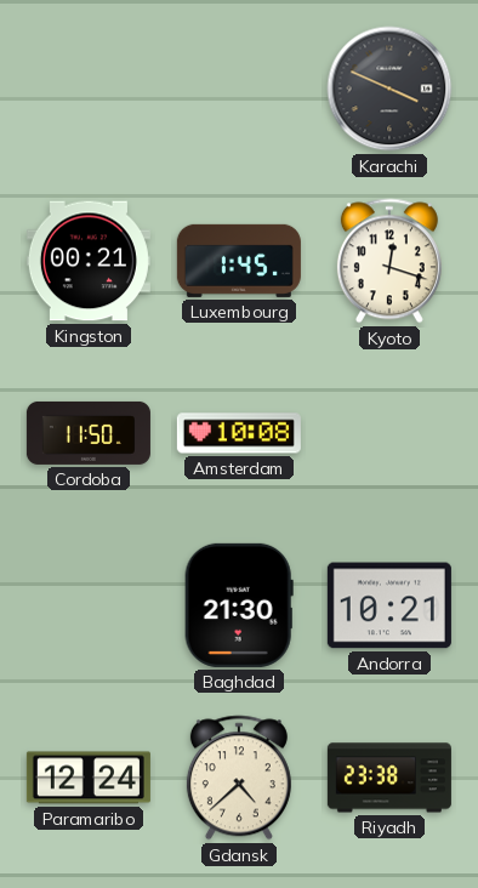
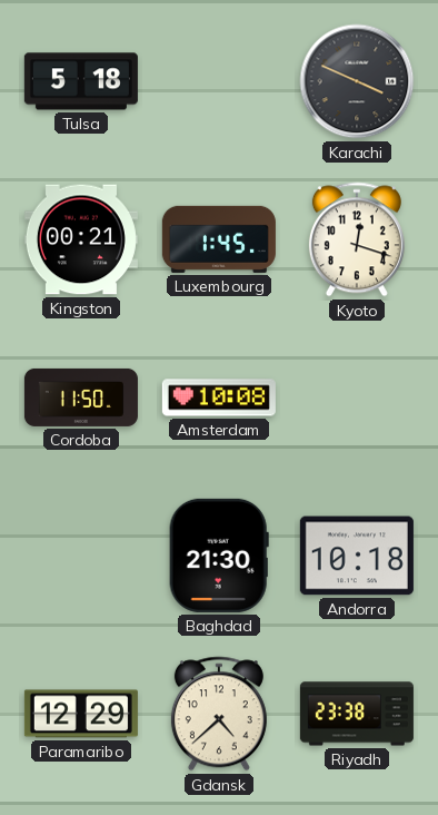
Tulsa: none -> 5:18
Andorra: 10:21 -> 10:18
Paramaribo: 12:24 -> 12:29
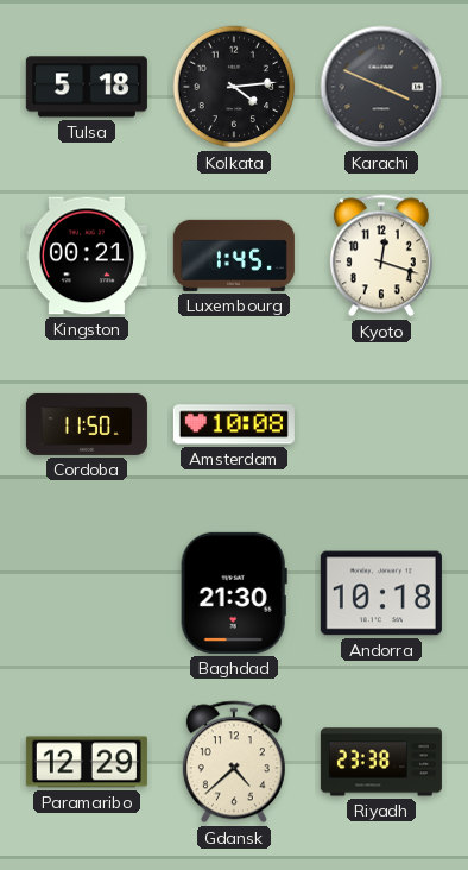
Kolkata: none -> 4:14
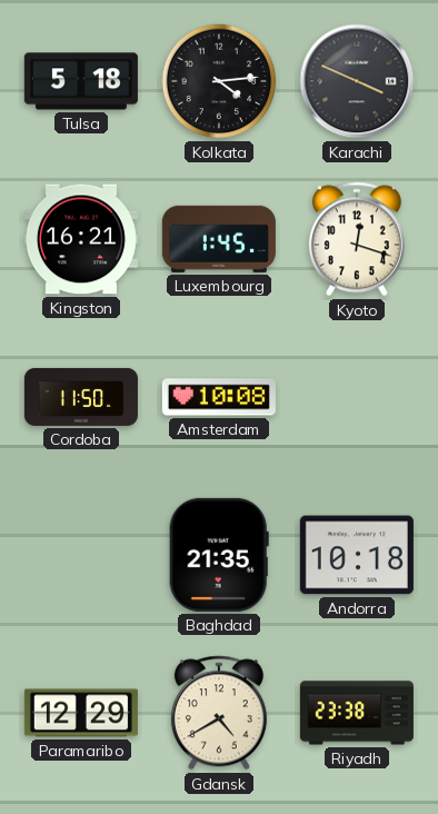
Kingston: 00:21 -> 16:21
Baghdad: 21:30 -> 21:35
Gdansk: 4:38 -> 4:40
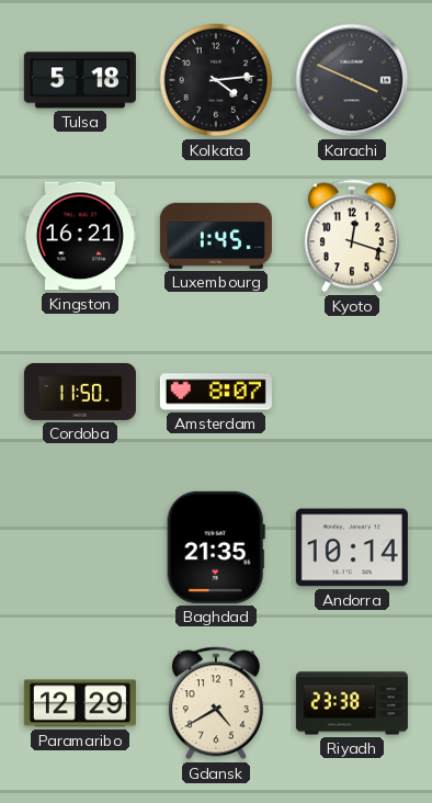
Amsterdam: 10:08 -> 8:07
Andorra: 10:18 -> 10:14
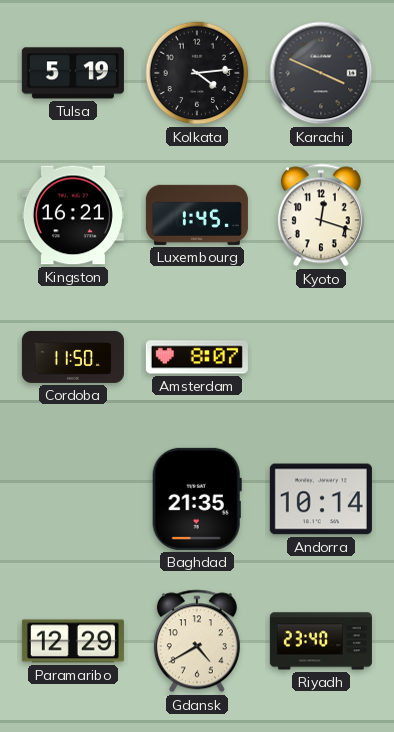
Tulsa: 5:18 -> 5:19
Riyadh: 23:38 -> 23:40
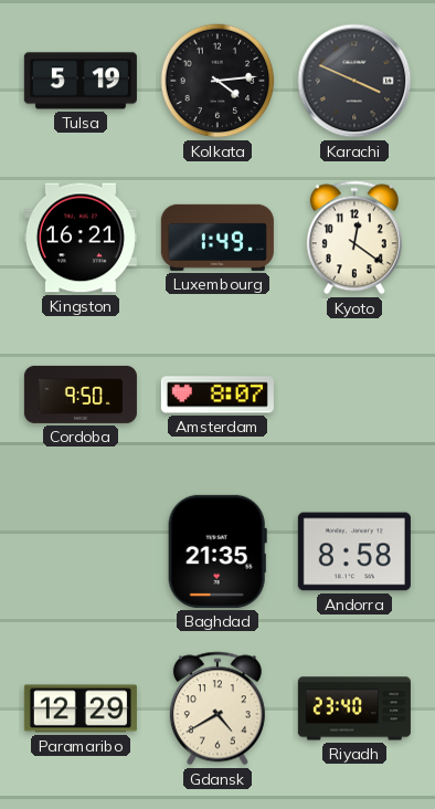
Luxembourg: 1:45 -> 1:49
Kyoto: 12:18 -> 12:21
Cordoba: 11:50 -> 9:50
Andorra: 10:14 -> 8:58
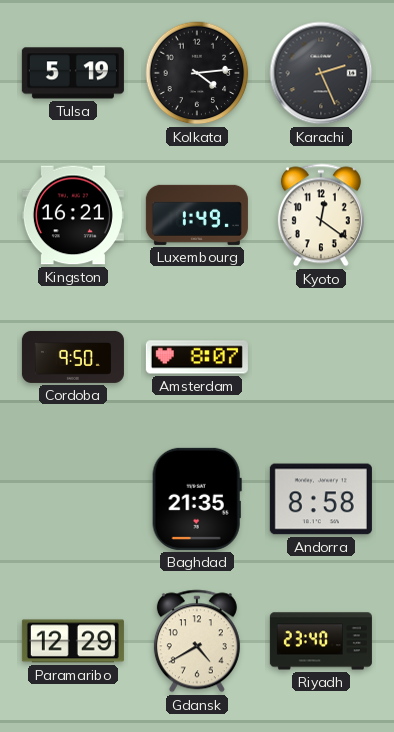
Karachi: 3:49 -> 2:26
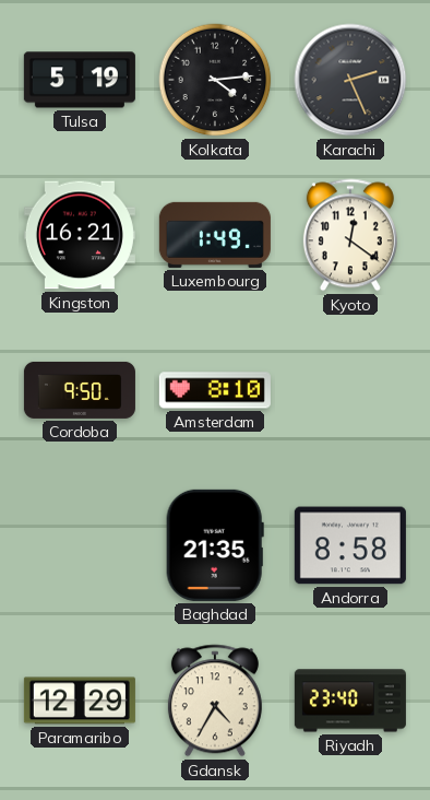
Amsterdam: 8:07 -> 8:10
Gdansk: 4:40 -> 4:35
